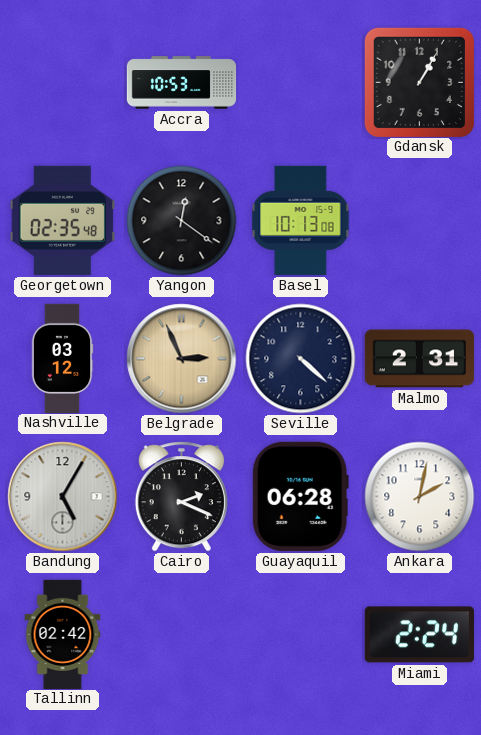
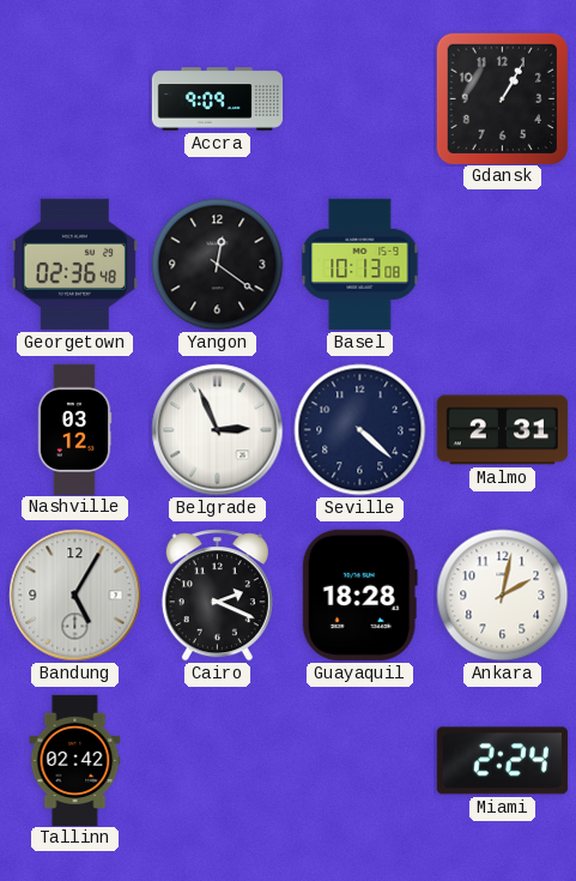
Accra: 10:53 -> 9:09
Georgetown: 02:35 -> 02:36
Belgrade dial: champagne -> white
Guayaquil: 06:28 -> 18:28
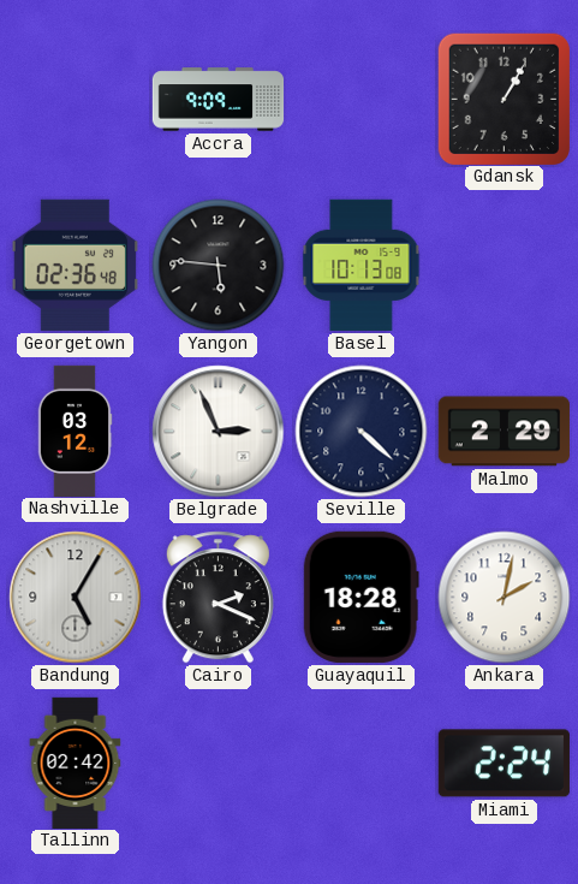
Yangon: 12:21 -> 5:46
Malmo: 2:31 -> 2:29
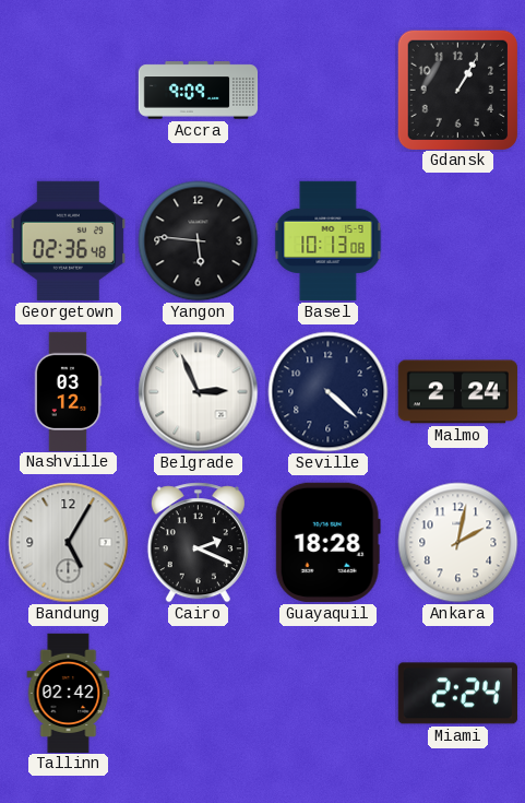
Malmo: 2:29 -> 2:24
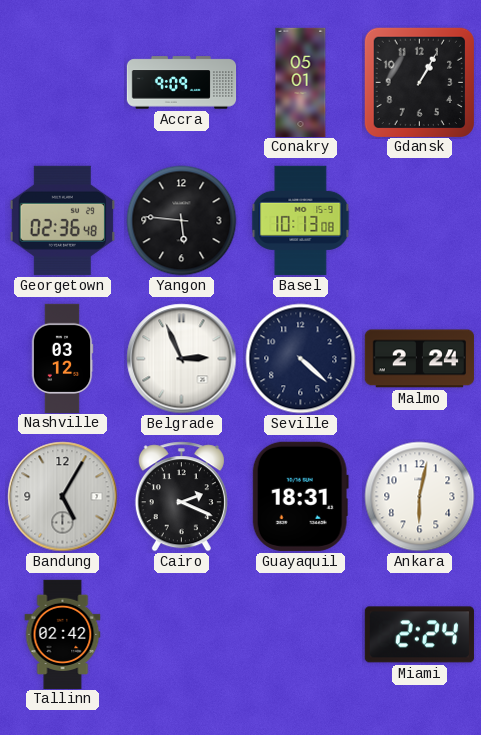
Conakry: none -> 05:01
Guayaquil: 18:28 -> 18:31
Ankara: 2:02 -> 6:02
